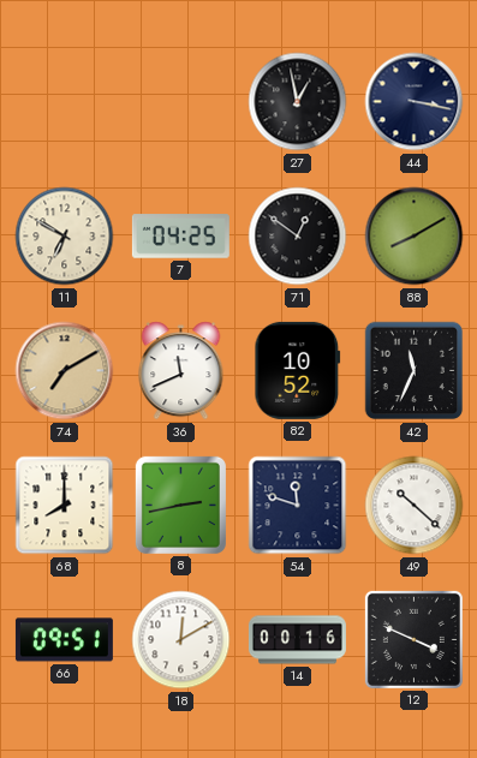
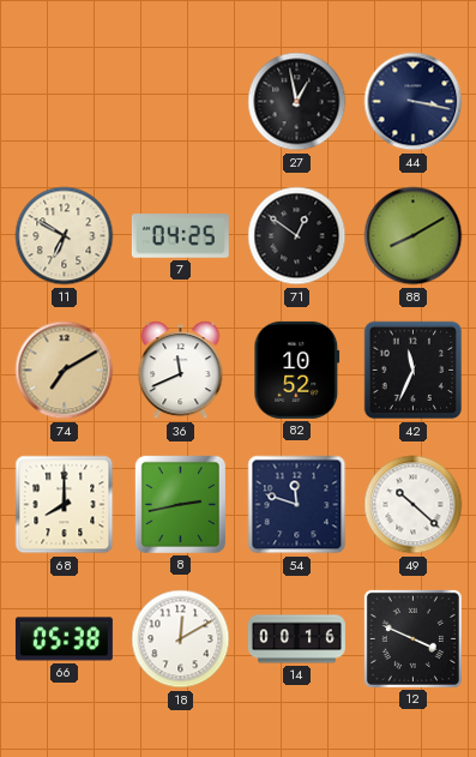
66: 09:51 -> 05:38
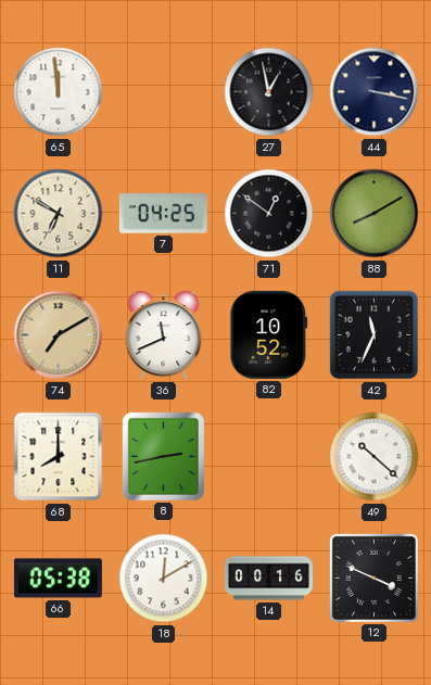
65: none -> 11:59
54: 11:48 -> none
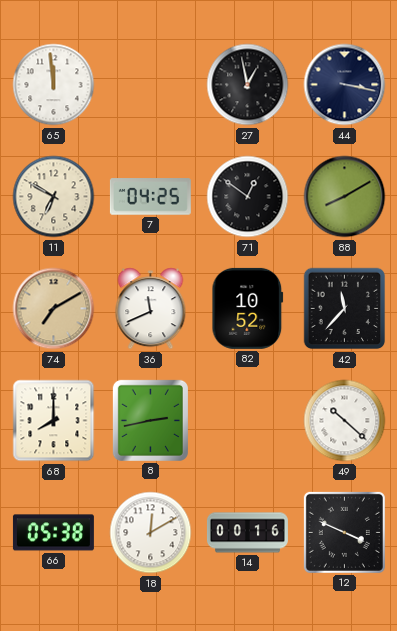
42: 11:34 -> 11:37
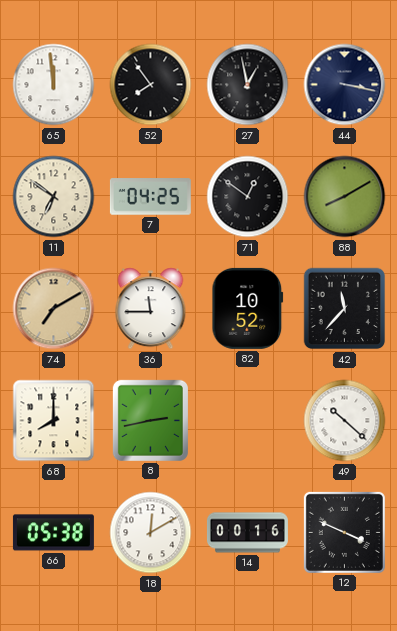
52: none -> 7:54
11: 6:50 -> 6:51
36: 11:41 -> 11:45
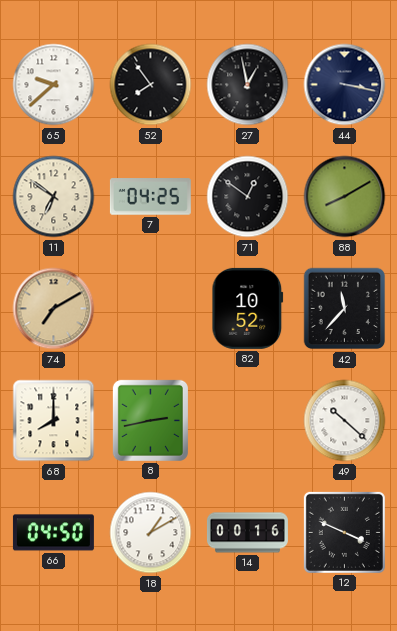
65: 11:59 -> 9:38
36: 11:45 -> none
66: 05:38 -> 04:50
18: 12:10 -> 1:10
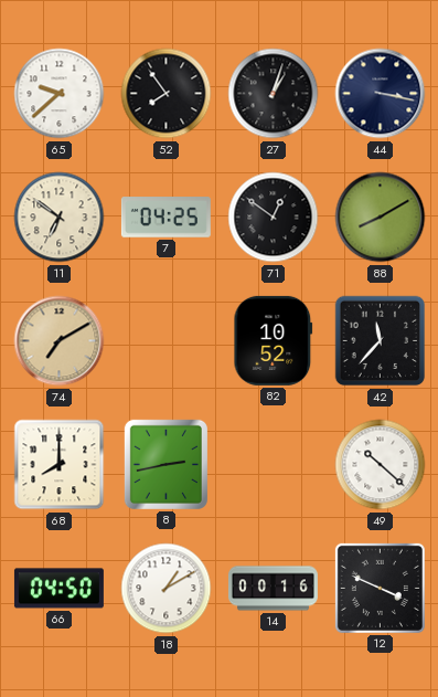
27: 12:58 -> 1:03
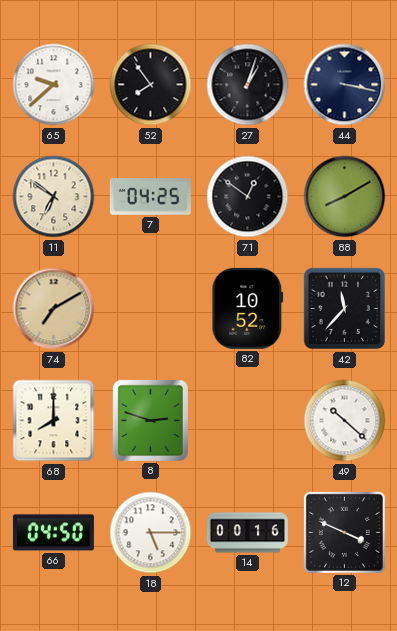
8: 2:43 -> 2:48
18: 1:10 -> 5:15
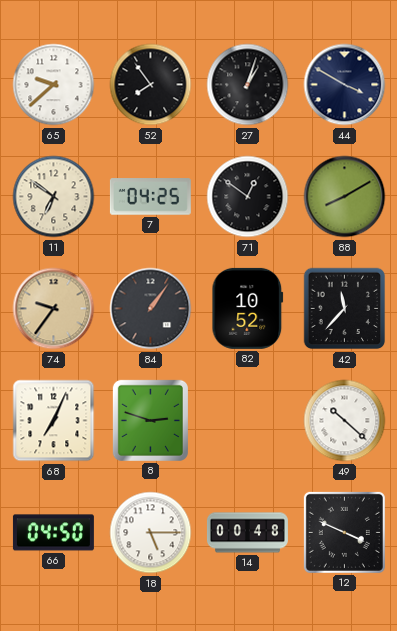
44: 3:17 -> 3:50
74: 7:10 -> 9:36
84: none -> 1:06
68: 8:00 -> 7:04
14: 00:16 -> 00:48
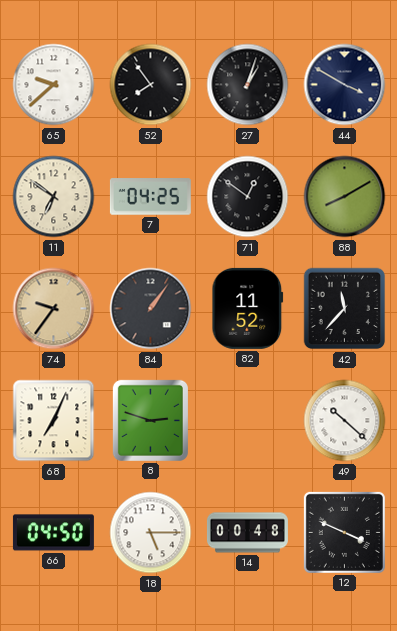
82: 10:52 -> 11:52
